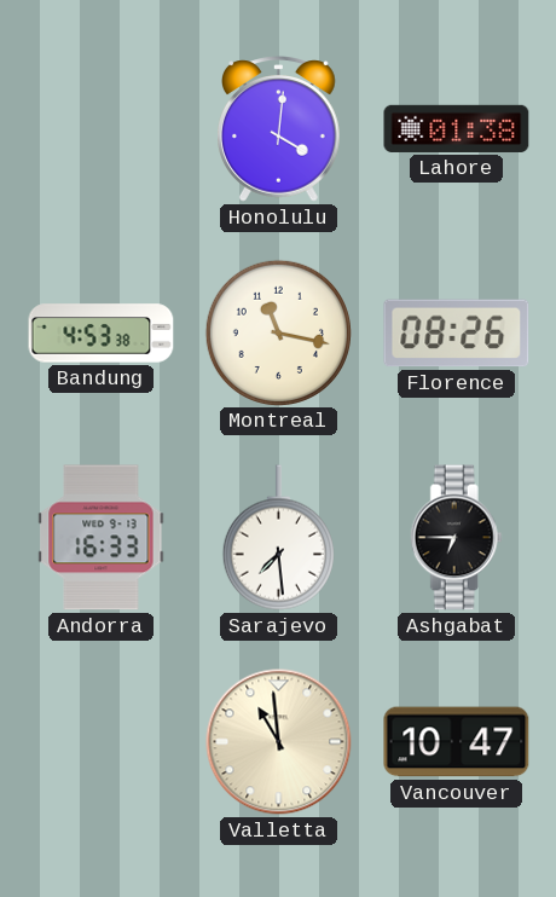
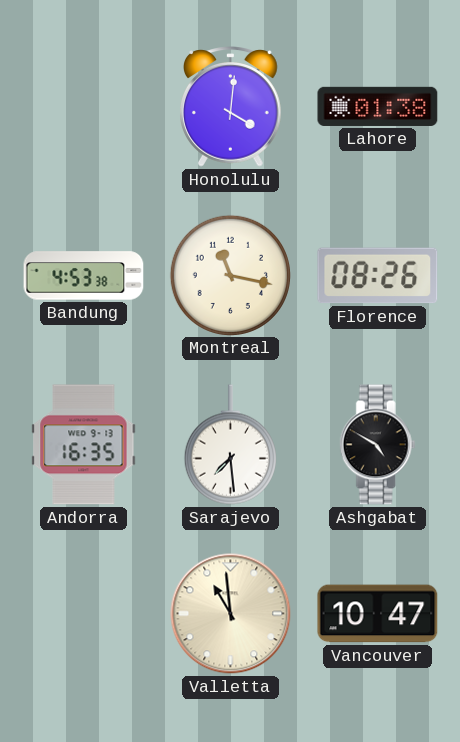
Andorra: 16:33 -> 16:35
Ashgabat: 6:45 -> 4:50
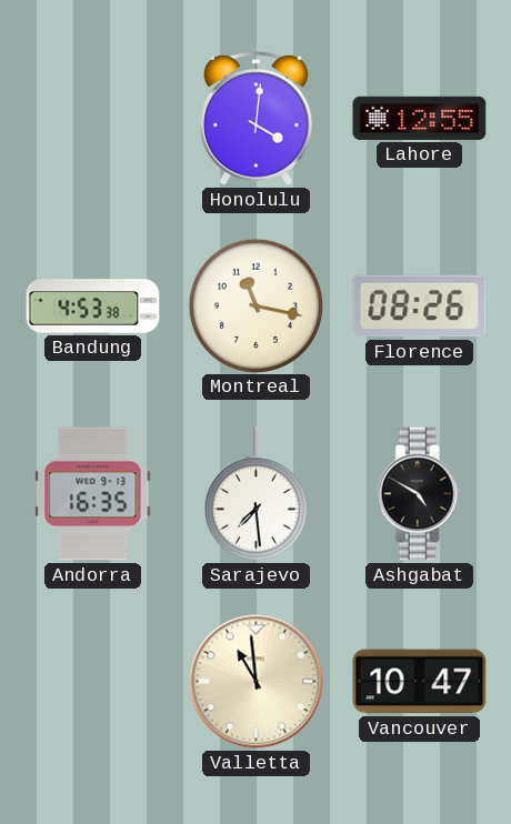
Lahore: 01:38 -> 12:55
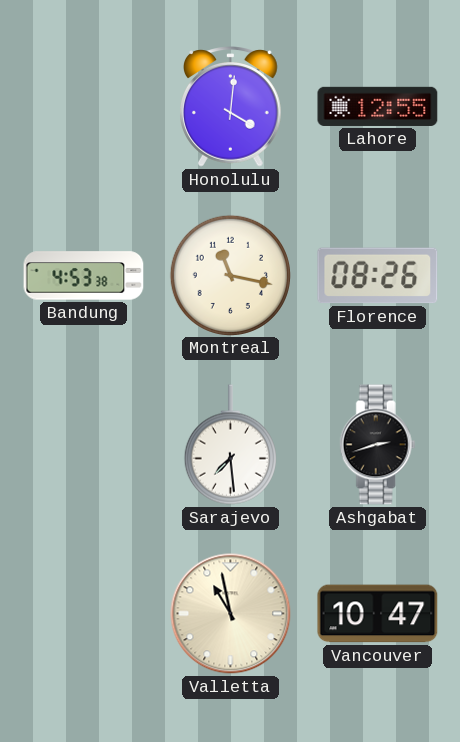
Andorra: 16:35 -> none
Ashgabat: 4:50 -> 2:42
Valletta: 10:59 -> 10:58
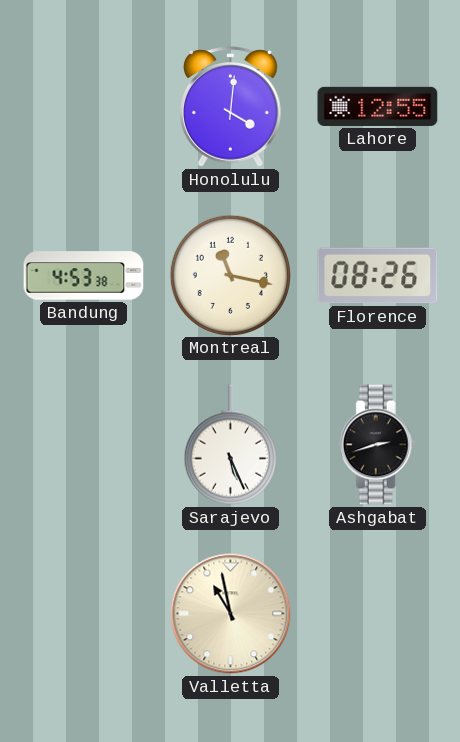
Sarajevo: 7:29 -> 5:26
Vancouver: 10:47 -> none
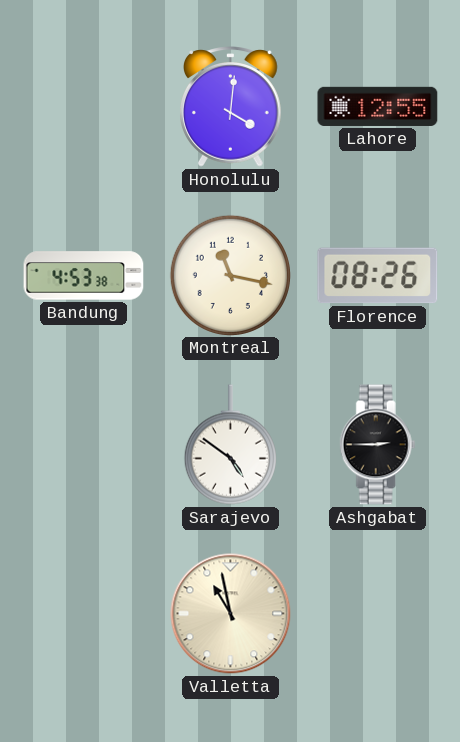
Sarajevo: 5:26 -> 4:51
Ashgabat: 2:42 -> 2:45
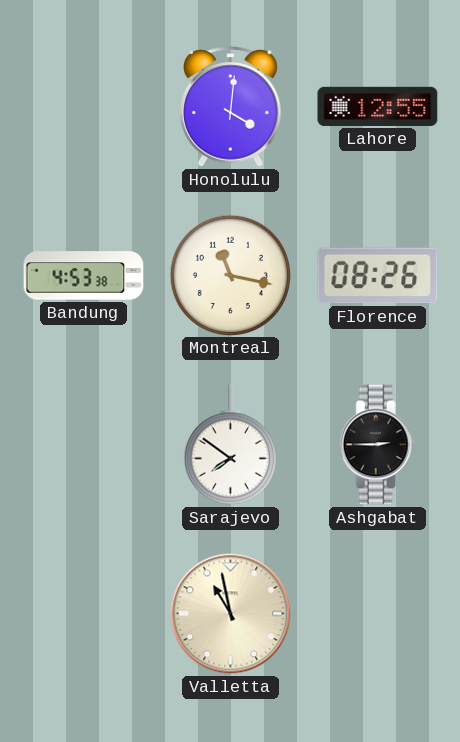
Sarajevo: 4:51 -> 7:51
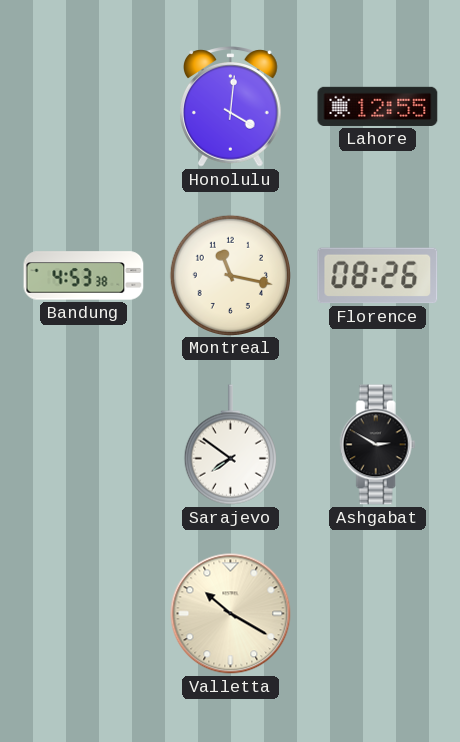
Ashgabat: 2:45 -> 2:50
Valletta: 10:58 -> 10:20
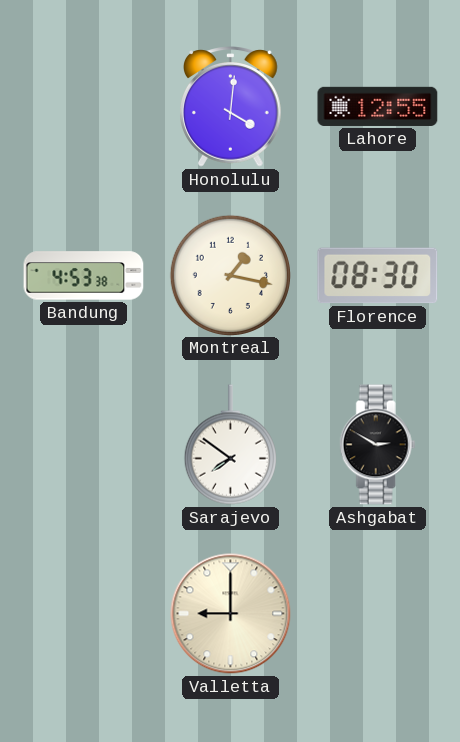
Montreal: 11:17 -> 1:17
Florence: 08:26 -> 08:30
Valletta: 10:20 -> 9:00
